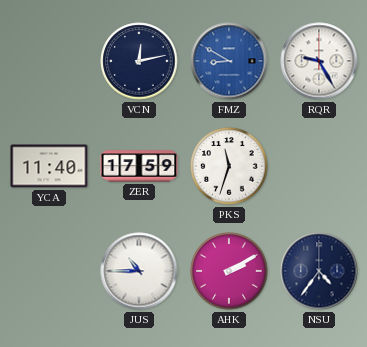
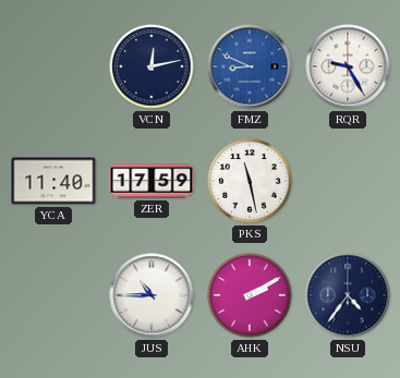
FMZ: 8:50 -> 8:49
PKS: 11:33 -> 11:28
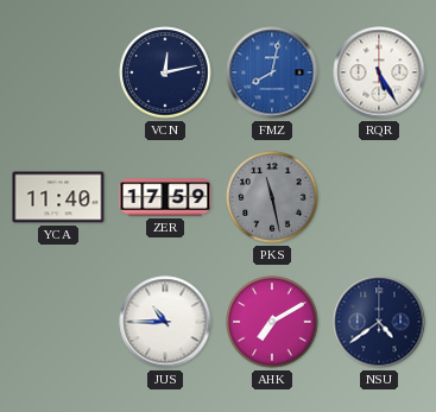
FMZ: 8:49 -> 8:02
RQR: 9:25 -> 5:25
PKS dial: white -> grey
AHK: 2:10 -> 7:10
NSU: 4:36 -> 4:39
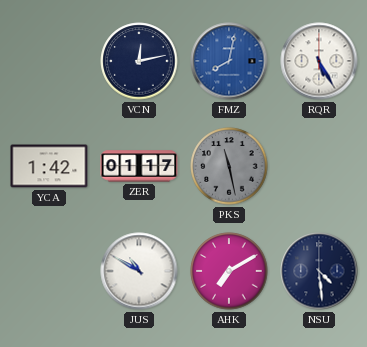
YCA: 11:40 -> 1:42
ZER: 17:59 -> 01:17
JUS: 10:45 -> 10:50
NSU: 4:39 -> 4:29
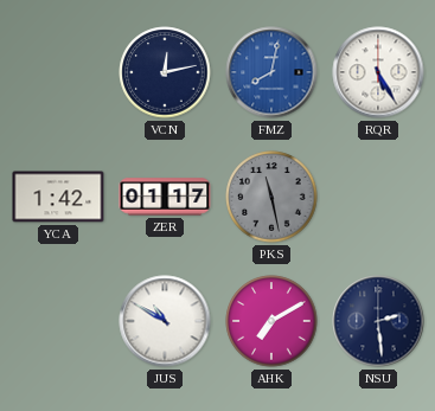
NSU: 4:29 -> 2:29
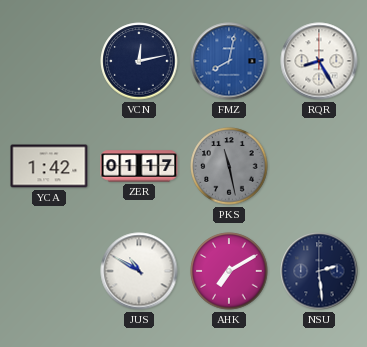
RQR: 5:25 -> 8:25
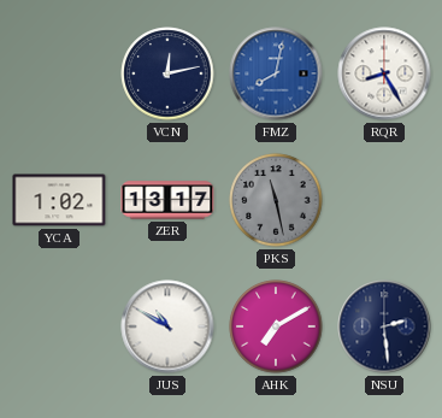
YCA: 1:42 -> 1:02
ZER: 01:17 -> 13:17
